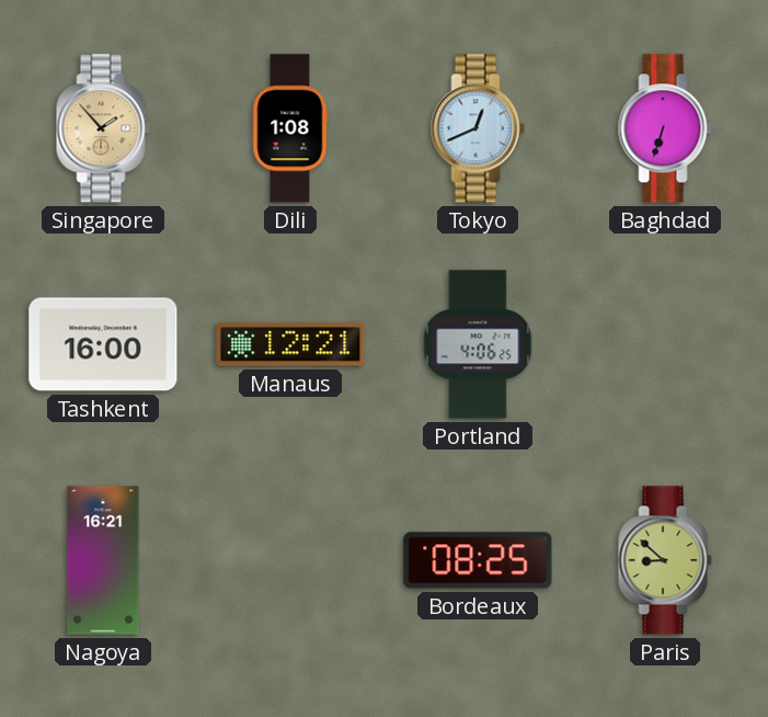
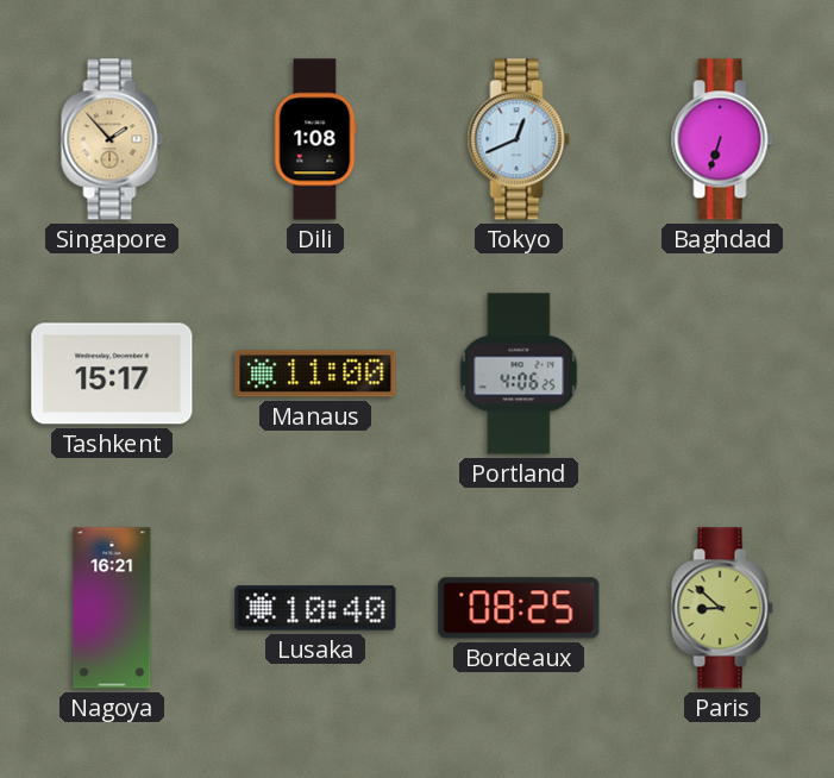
Tashkent: 16:00 -> 15:17
Manaus: 12:21 -> 11:00
Lusaka: none -> 10:40
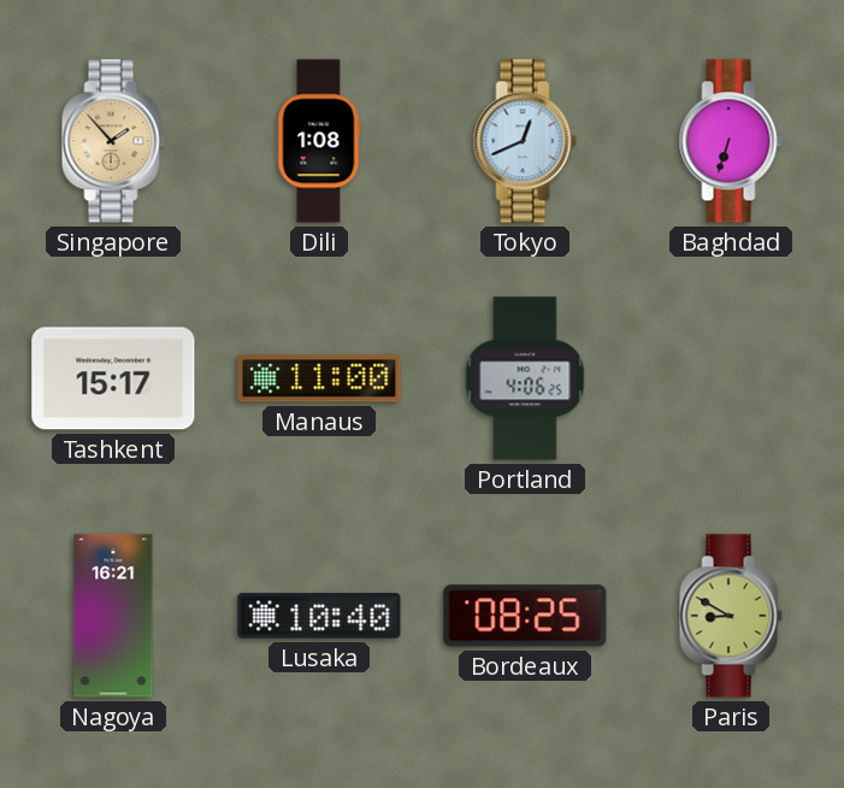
Paris: 8:52 -> 8:50
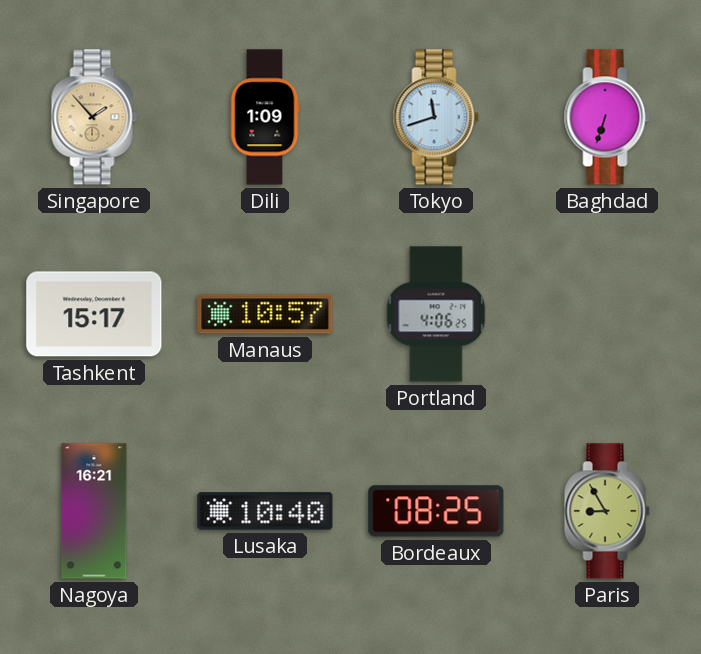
Dili: 1:08 -> 1:09
Tokyo: 12:41 -> 11:42
Manaus: 11:00 -> 10:57
Paris: 8:50 -> 8:55
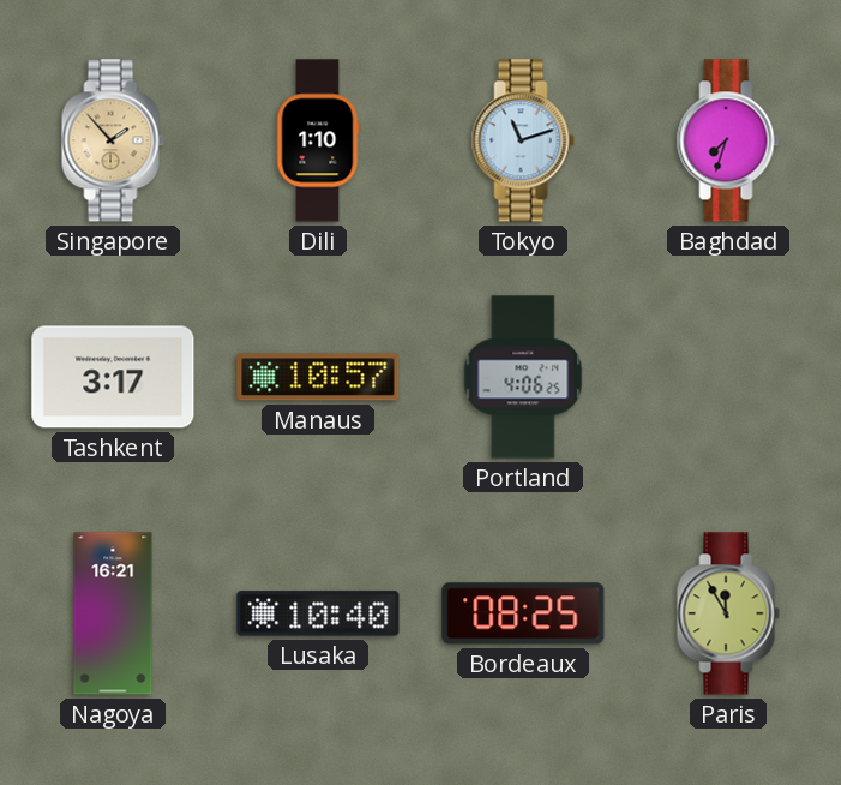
Dili: 1:09 -> 1:10
Tokyo: 11:42 -> 11:12
Baghdad: 6:33 -> 7:33
Tashkent: 15:17 -> 3:17
Paris: 8:55 -> 11:55
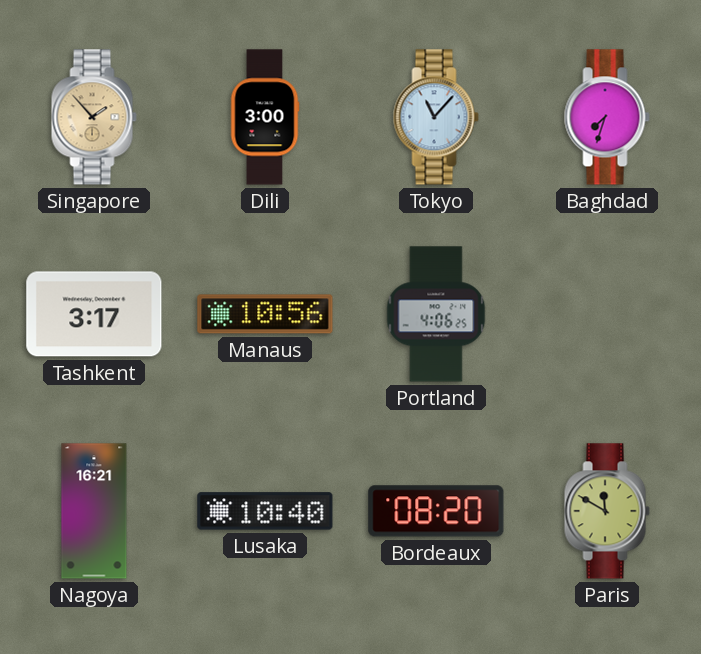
Dili: 1:10 -> 3:00
Tokyo: 11:12 -> 11:07
Manaus: 10:57 -> 10:56
Bordeaux: 08:25 -> 08:20
Paris: 11:55 -> 11:50
